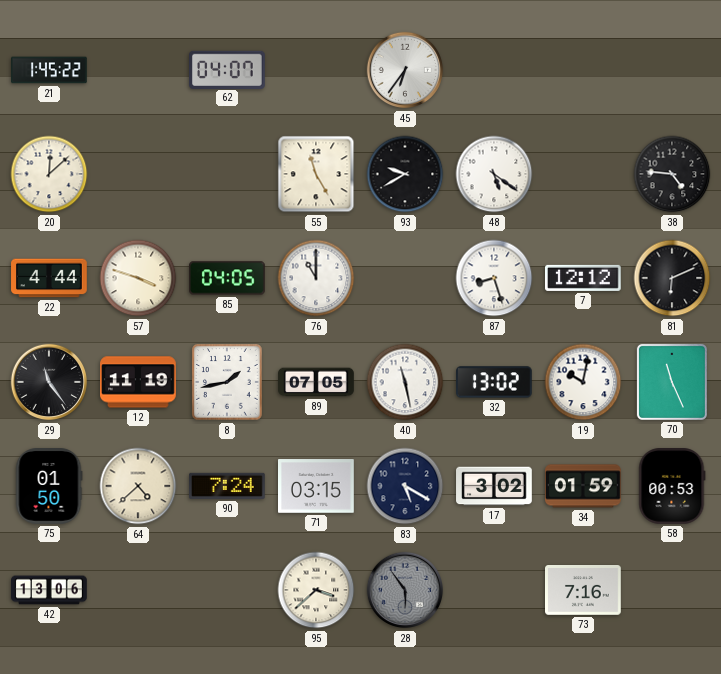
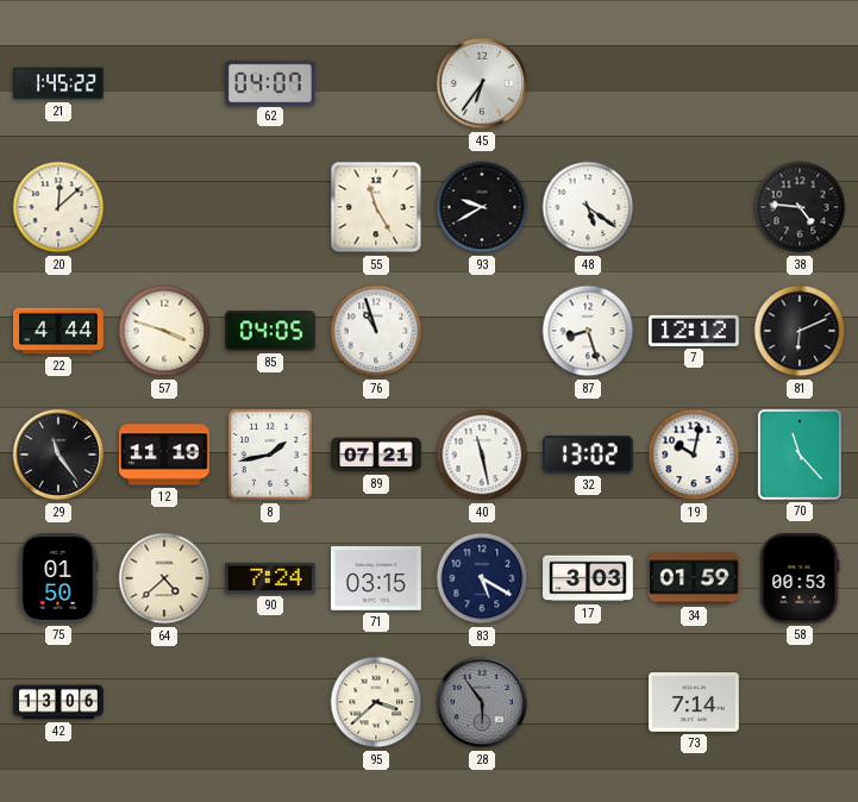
76: 11:00 -> 10:57
89: 07:05 -> 07:21
70: 11:26 -> 11:23
17: 3:02 -> 3:03
73: 7:16 -> 7:14
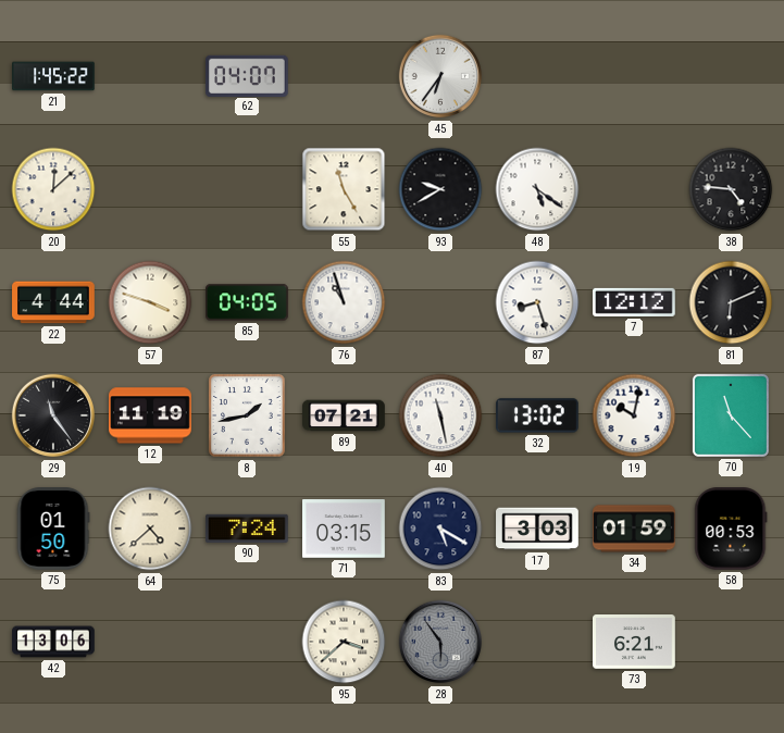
73: 7:14 -> 6:21
